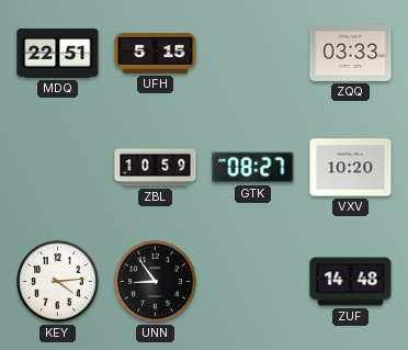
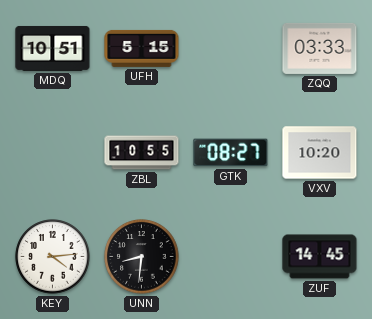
MDQ: 22:51 -> 10:51
ZBL: 10:59 -> 10:55
UNN: 8:54 -> 8:31
ZUF: 14:48 -> 14:45
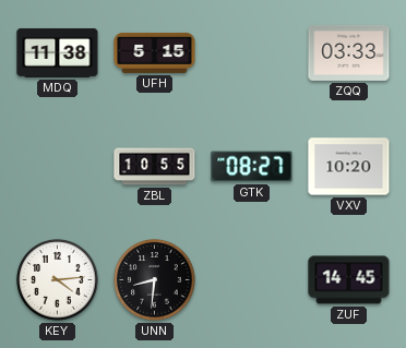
MDQ: 10:51 -> 11:38
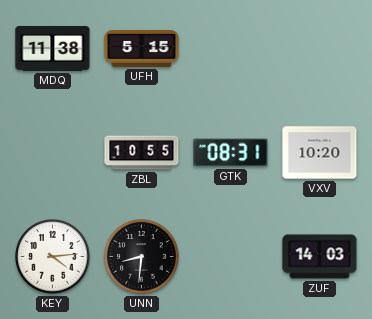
ZQQ: 03:33 -> none
GTK: 08:27 -> 08:31
ZUF: 14:45 -> 14:03
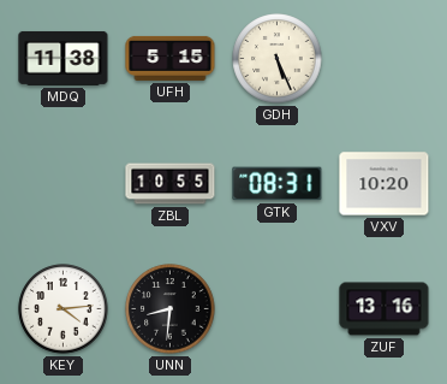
GDH: none -> 5:26
ZUF: 14:03 -> 13:16
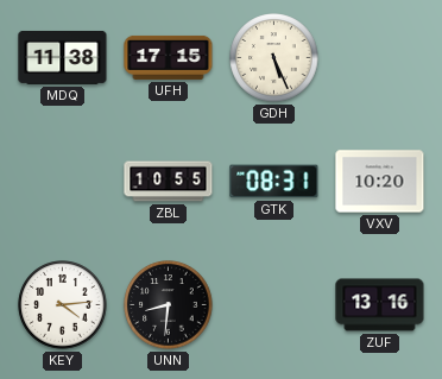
UFH: 5:15 -> 17:15
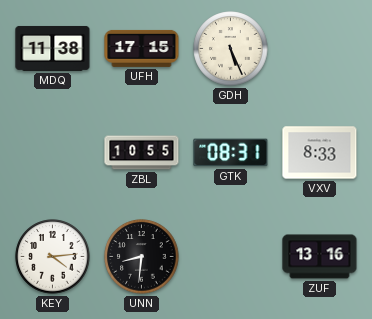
VXV: 10:20 -> 8:33
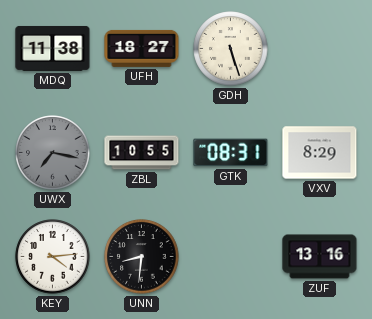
UFH: 17:15 -> 18:27
GDH: 5:26 -> 5:27
UWX: none -> 7:17
VXV: 8:33 -> 8:29
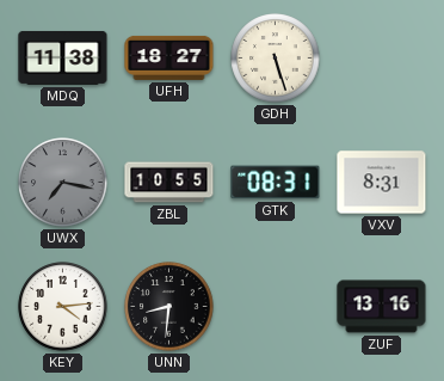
VXV: 8:29 -> 8:31
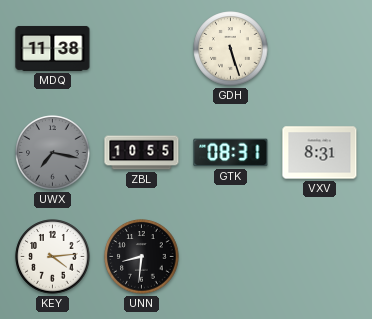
UFH: 18:27 -> none
ZUF: 13:16 -> none
